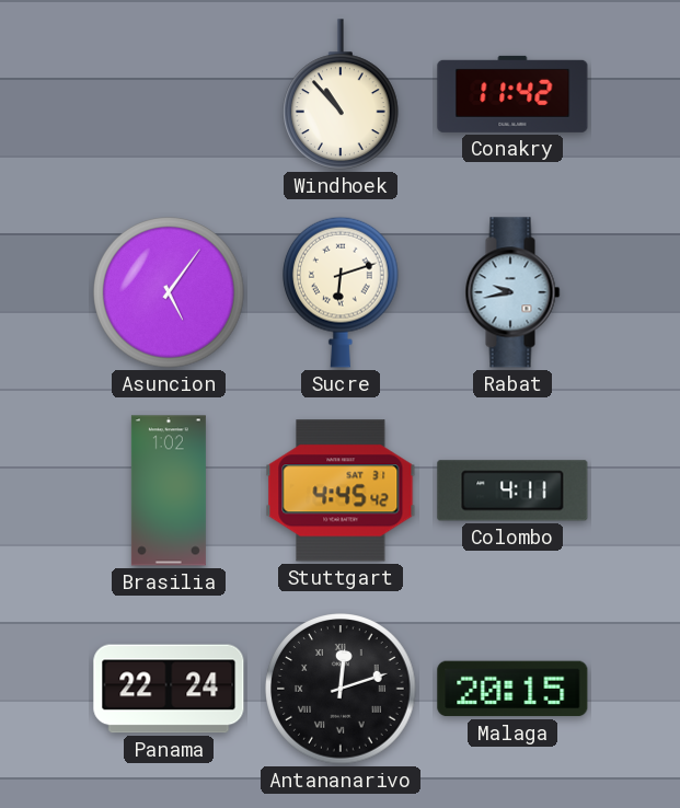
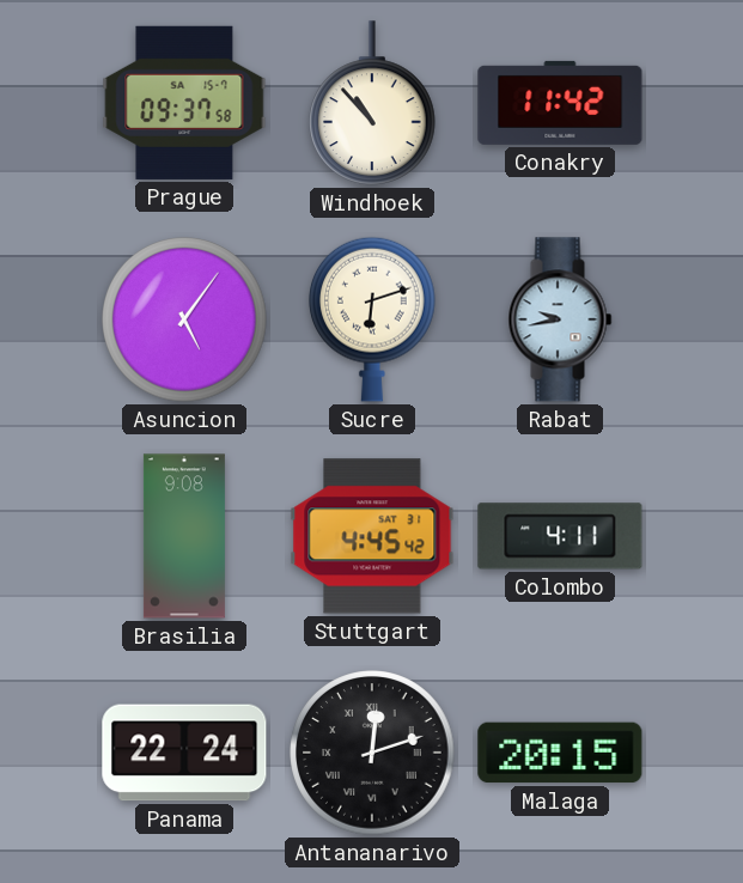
Prague: none -> 09:37
Brasilia: 1:02 -> 9:08
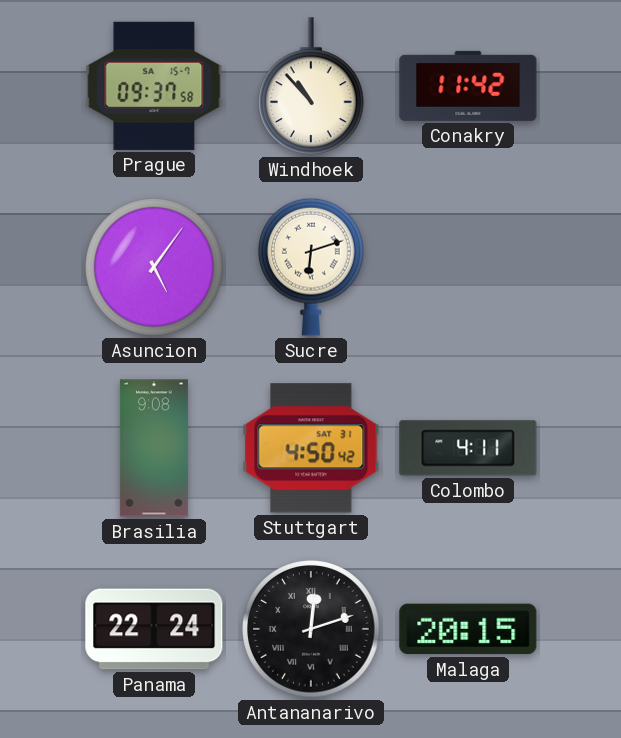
Rabat: 9:43 -> none
Stuttgart: 4:45 -> 4:50
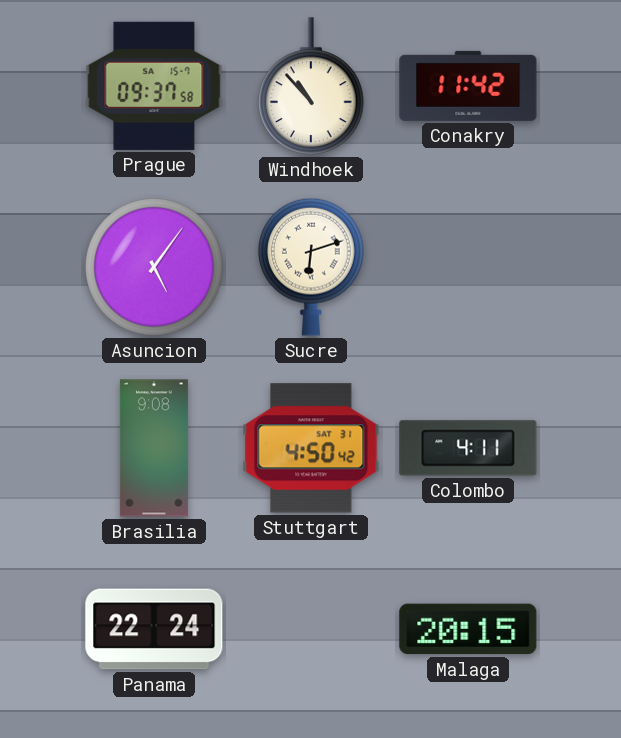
Antananarivo: 12:12 -> none
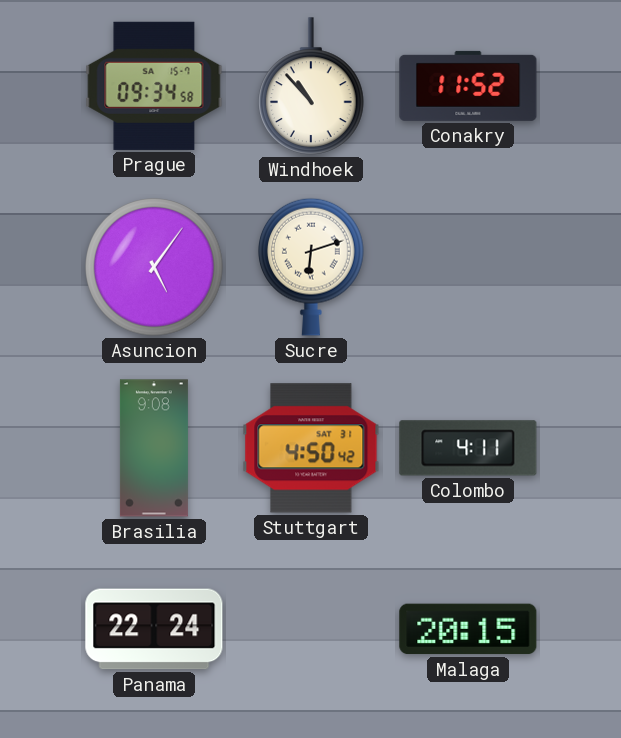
Prague: 09:37 -> 09:34
Conakry: 11:42 -> 11:52
